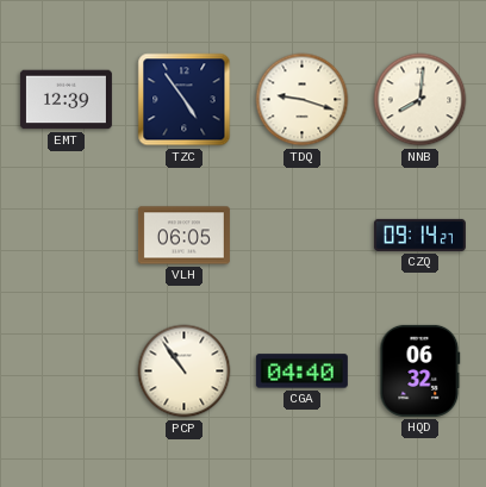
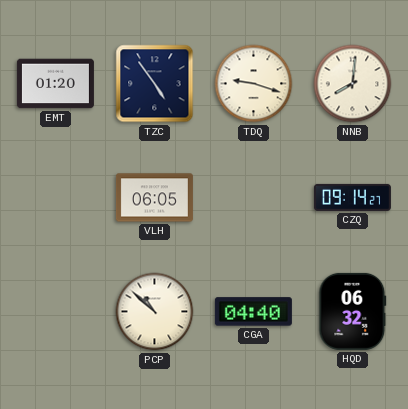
EMT: 12:39 -> 01:20
PCP: 10:54 -> 10:52
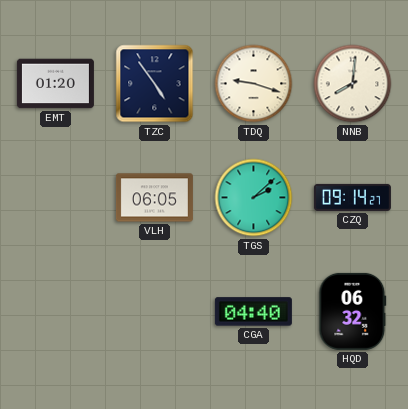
TGS: none -> 2:08
PCP: 10:52 -> none
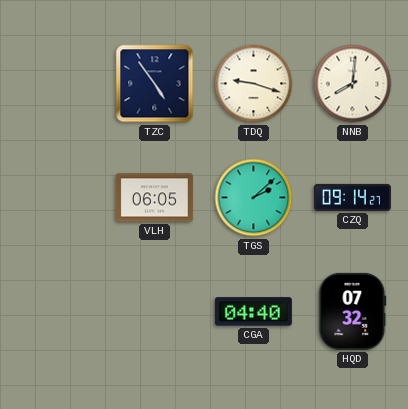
EMT: 01:20 -> none
HQD: 06:32 -> 07:32
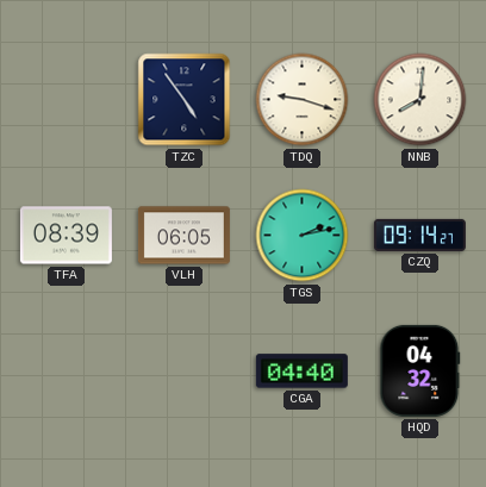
TFA: none -> 08:39
TGS: 2:08 -> 2:13
HQD: 07:32 -> 04:32
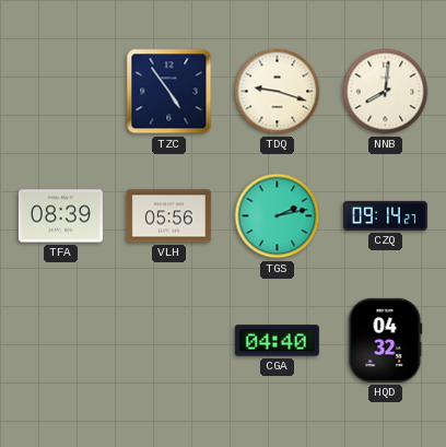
VLH: 06:05 -> 05:56
